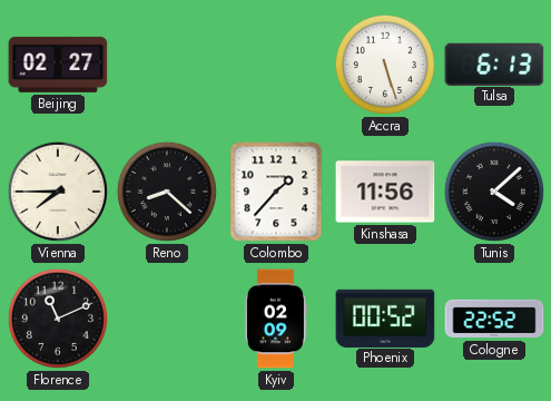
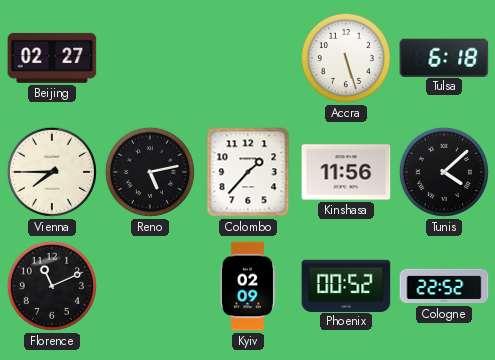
Tulsa: 6:13 -> 6:18
Reno: 8:22 -> 5:13
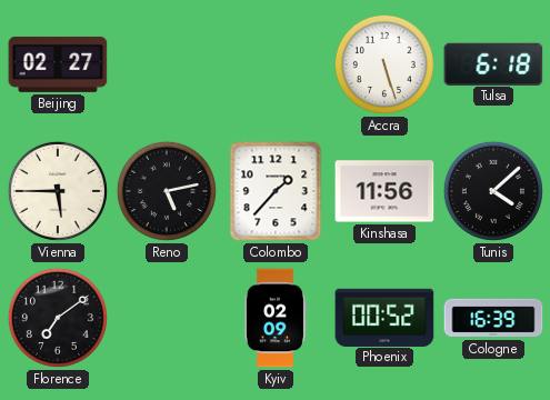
Vienna: 7:45 -> 5:45
Florence: 11:11 -> 7:09
Cologne: 22:52 -> 16:39
